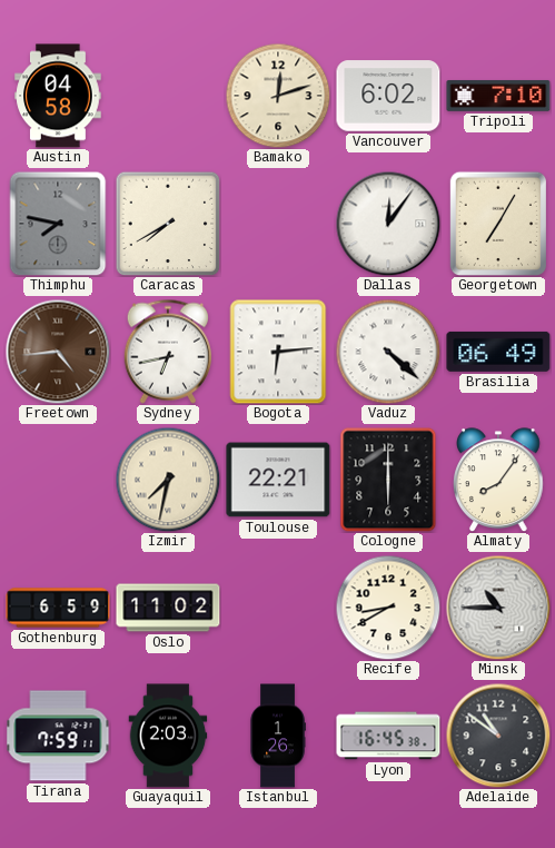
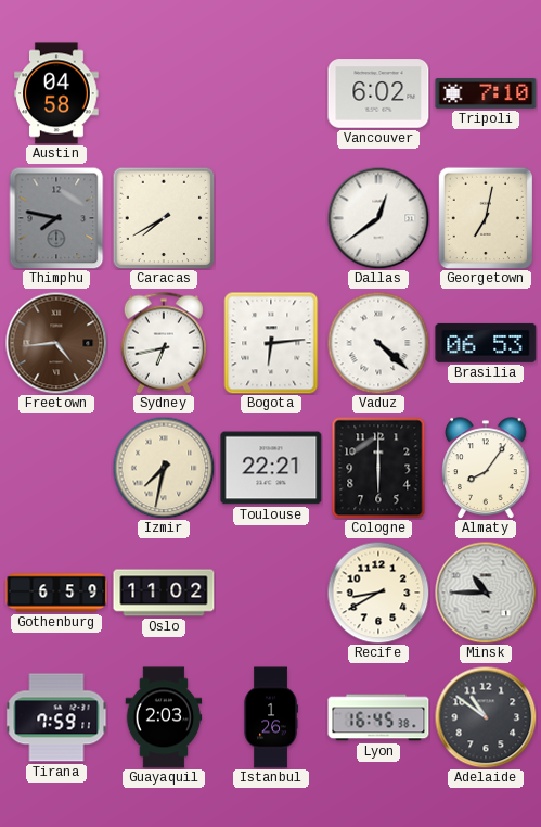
Bamako: 12:12 -> none
Dallas: 12:06 -> 12:39
Georgetown: 7:05 -> 7:02
Brasilia: 06:49 -> 06:53
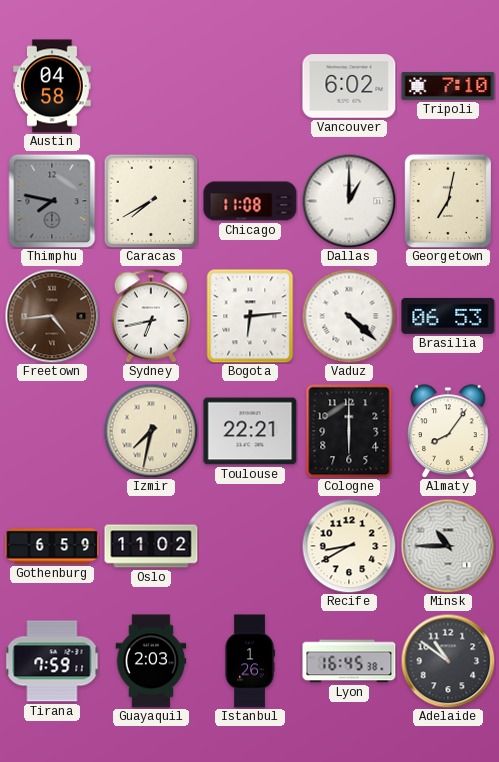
Chicago: none -> 11:08
Dallas: 12:39 -> 1:00
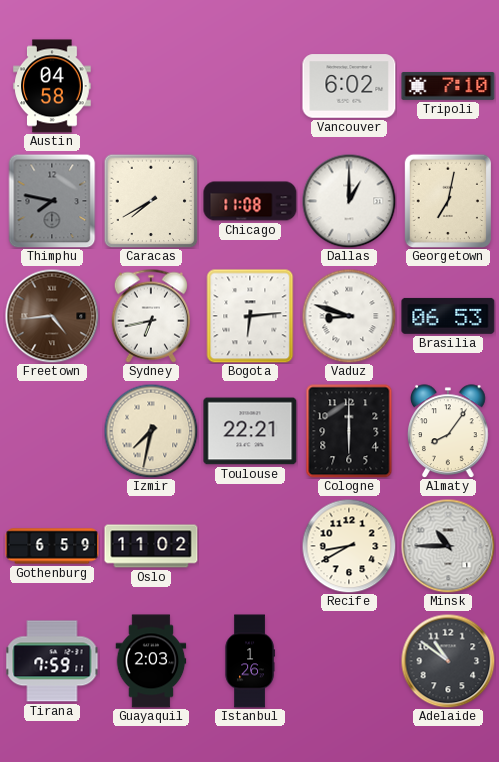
Vaduz: 4:22 -> 8:48
Lyon: 16:45 -> none
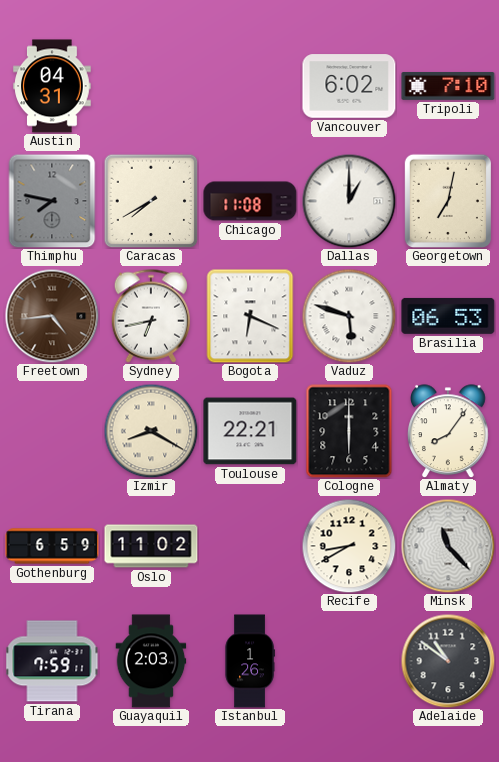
Austin: 04:58 -> 04:31
Bogota: 6:14 -> 6:19
Vaduz: 8:48 -> 5:48
Izmir: 7:32 -> 8:20
Minsk: 10:45 -> 11:23
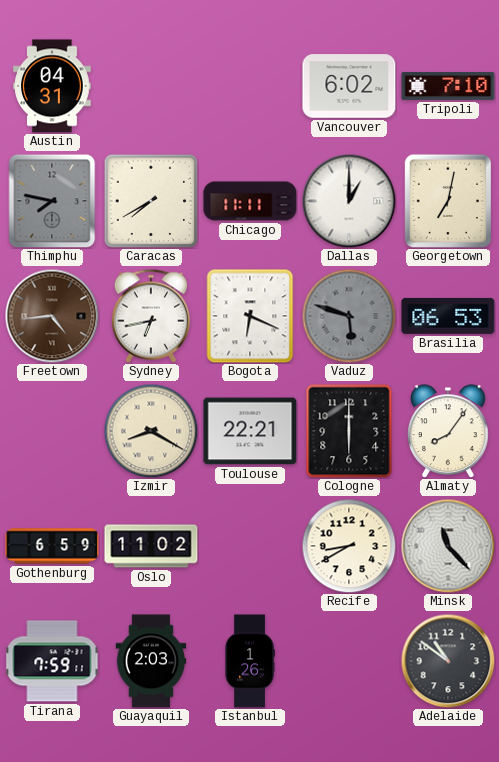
Chicago: 11:08 -> 11:11
Vaduz dial: white -> grey
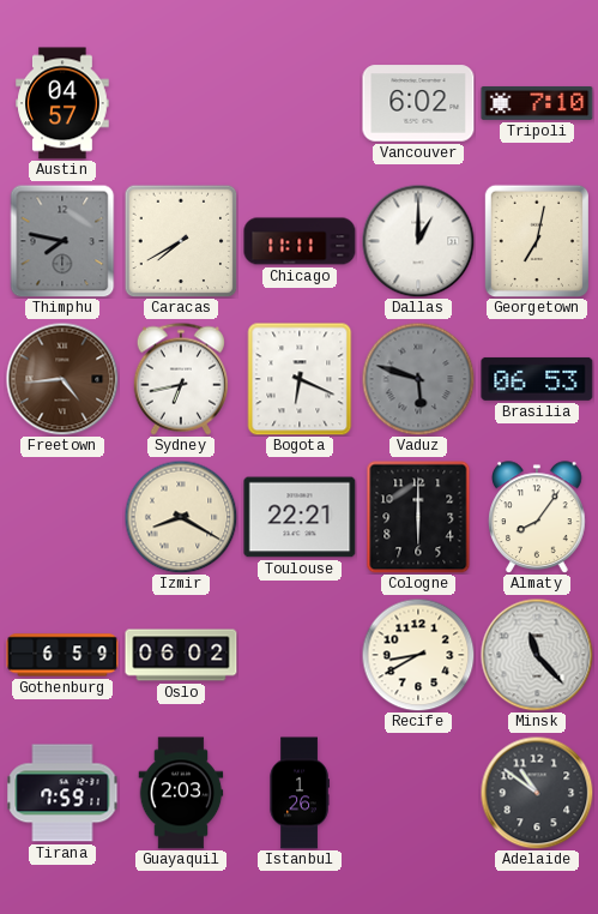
Austin: 04:31 -> 04:57
Oslo: 11:02 -> 06:02
